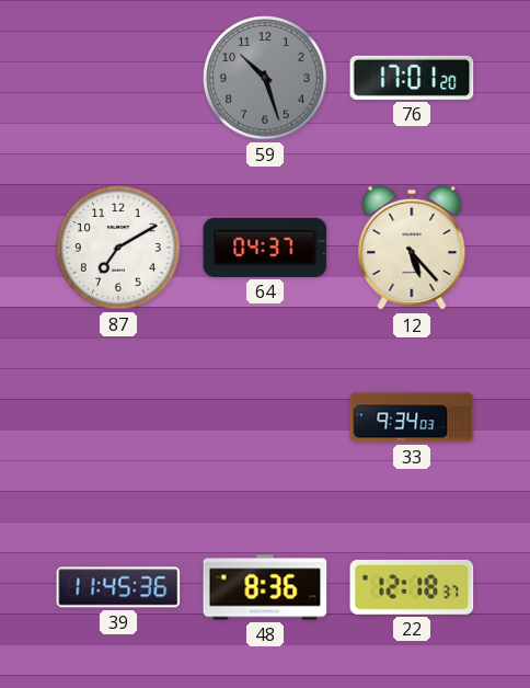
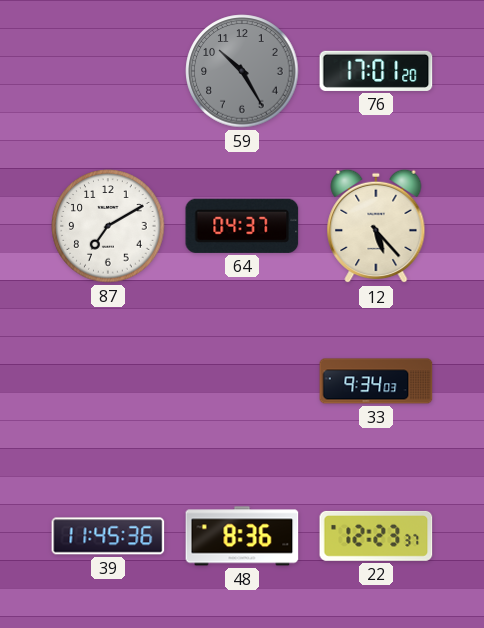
59: 10:27 -> 10:25
22: 12:18 -> 12:23
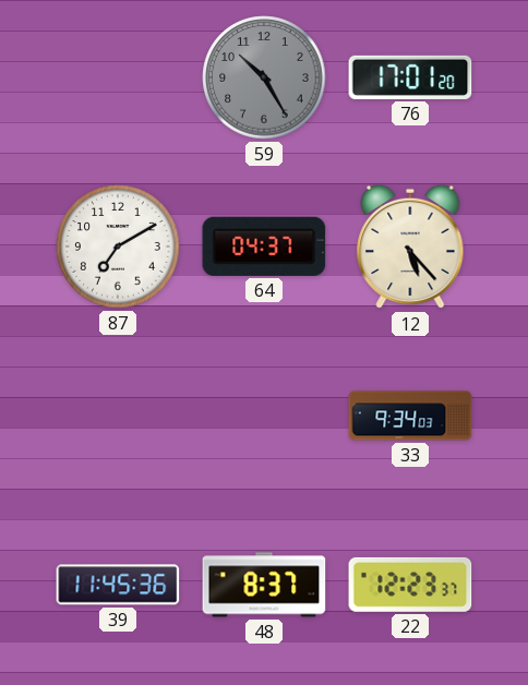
48: 8:36 -> 8:37
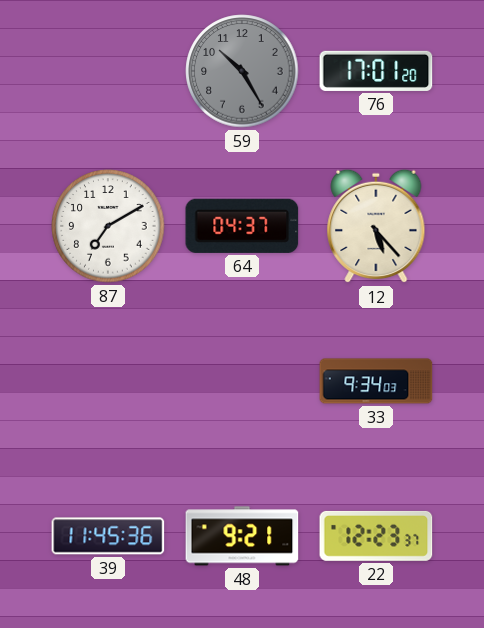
48: 8:37 -> 9:21
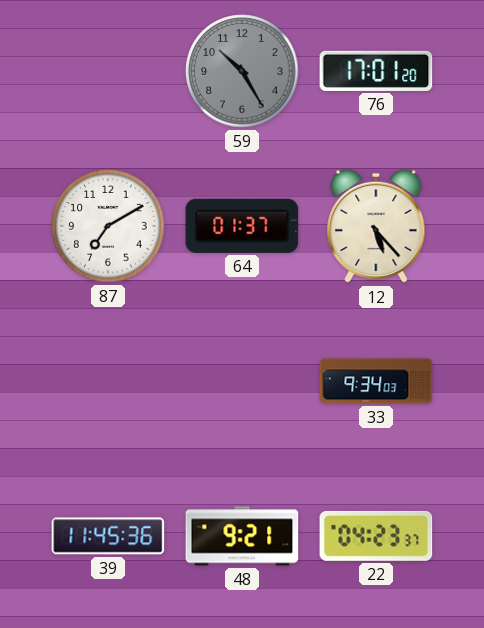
64: 04:37 -> 01:37
22: 12:23 -> 04:23
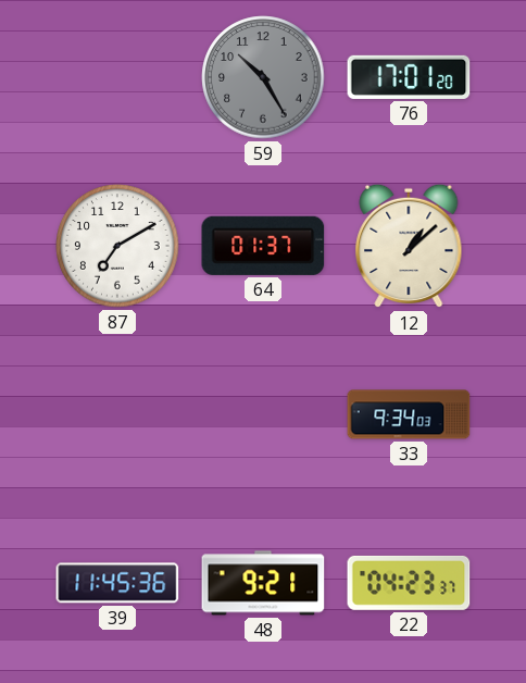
12: 5:23 -> 1:08
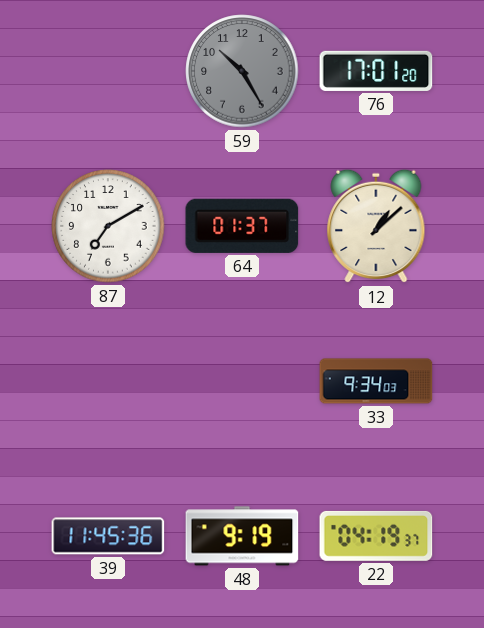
48: 9:21 -> 9:19
22: 04:23 -> 04:19
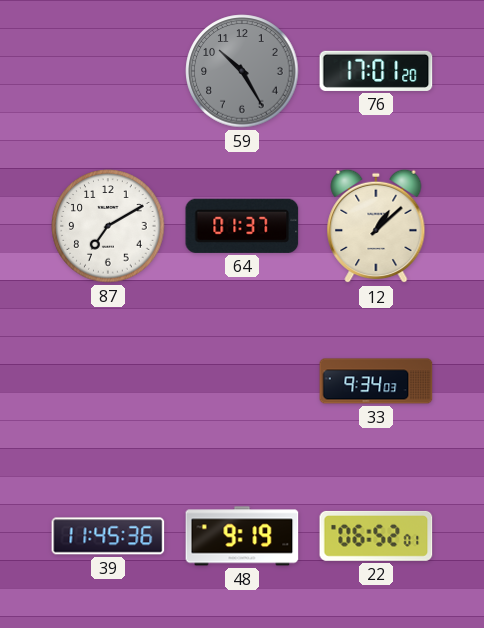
22: 04:19 -> 06:52
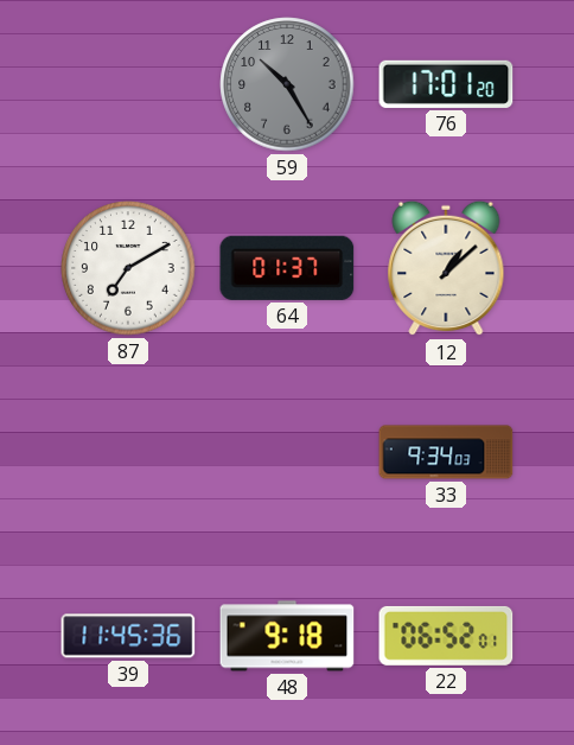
48: 9:19 -> 9:18
